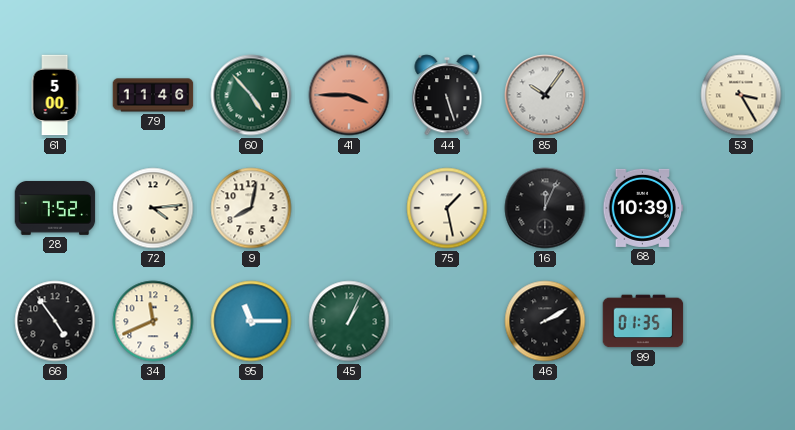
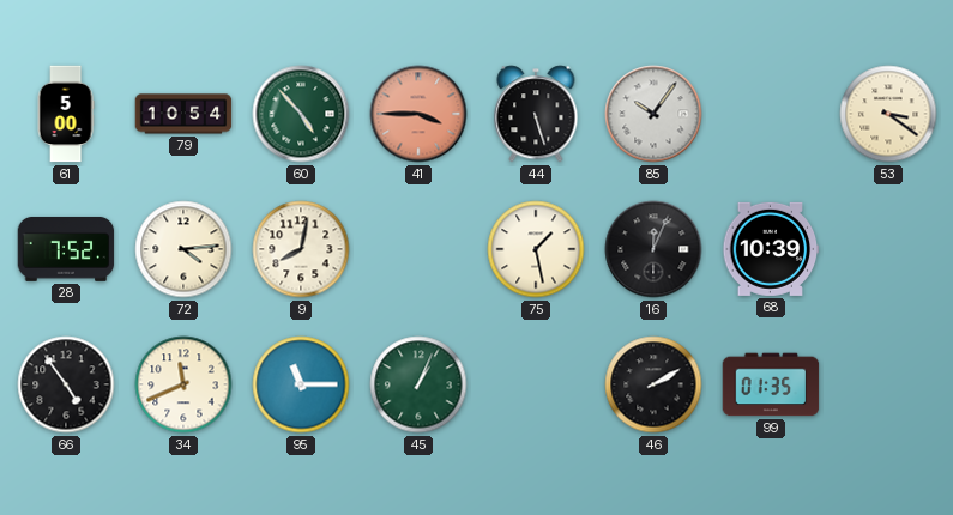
79: 11:46 -> 10:54
53: 3:25 -> 3:21
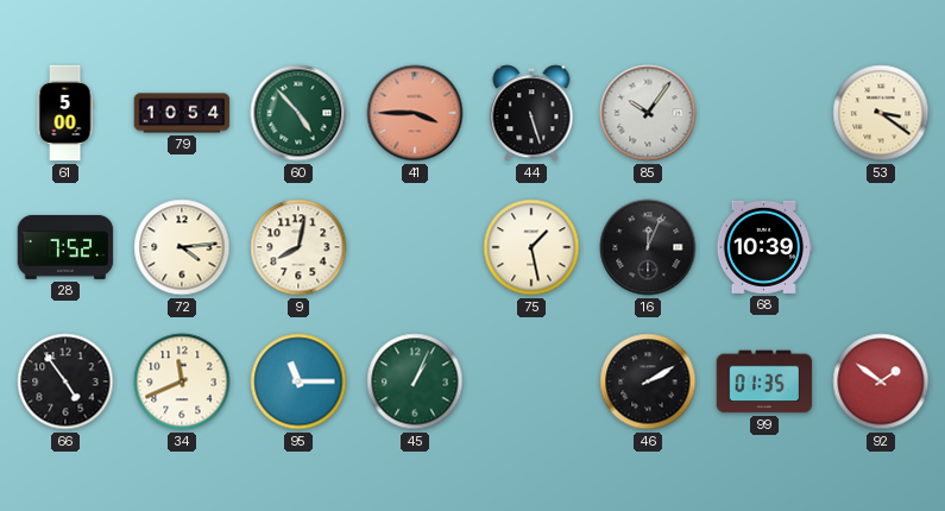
92: none -> 1:51
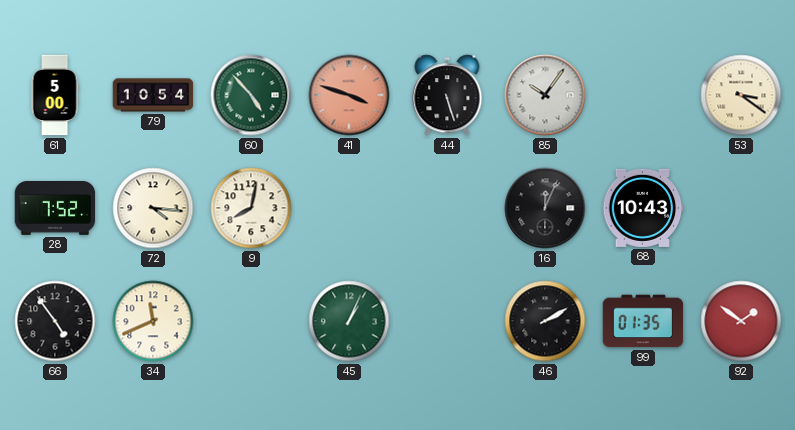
41: 3:45 -> 3:48
72: 4:14 -> 4:16
75: 1:28 -> none
68: 10:39 -> 10:43
95: 11:15 -> none
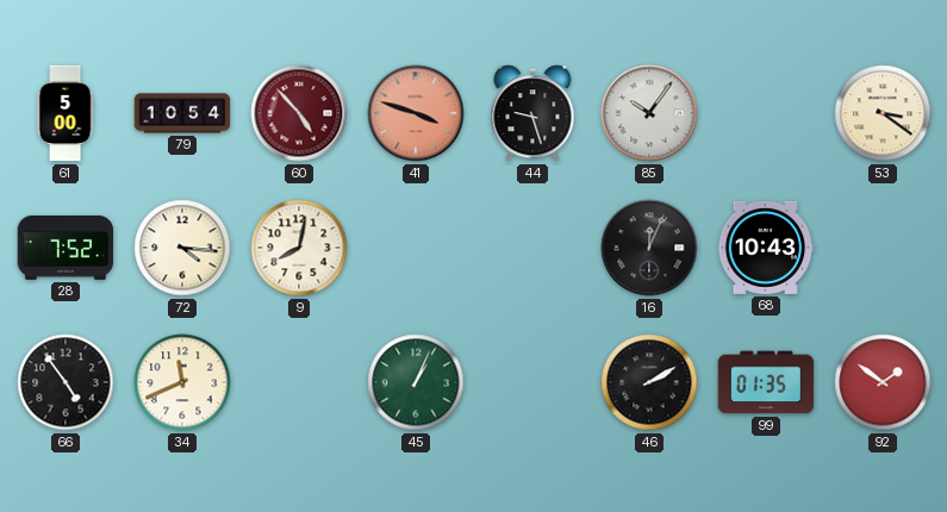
60 dial: green -> burgundy
44: 5:27 -> 9:27
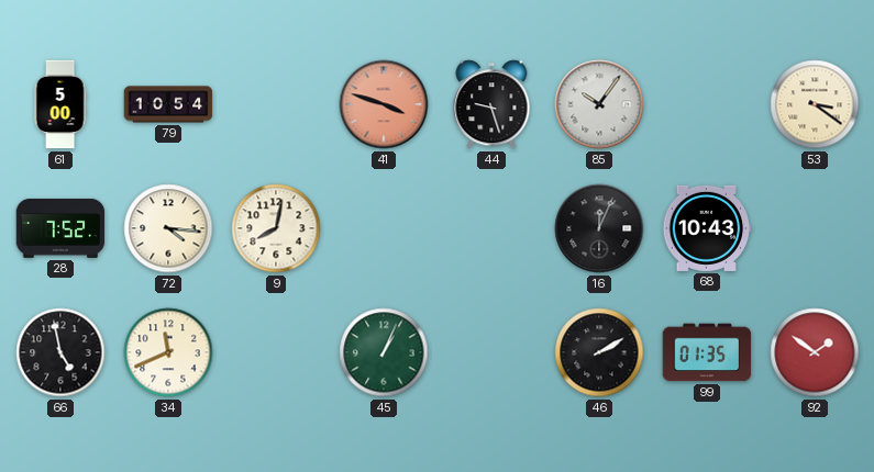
60: 4:53 -> none
66: 4:54 -> 4:58
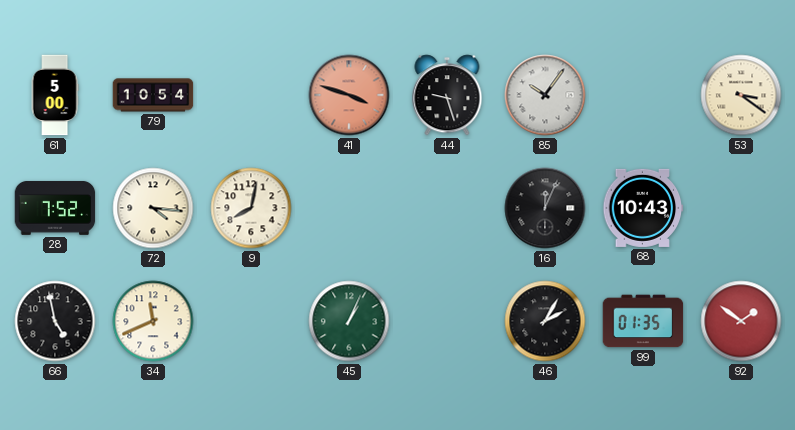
46: 2:10 -> 2:05
